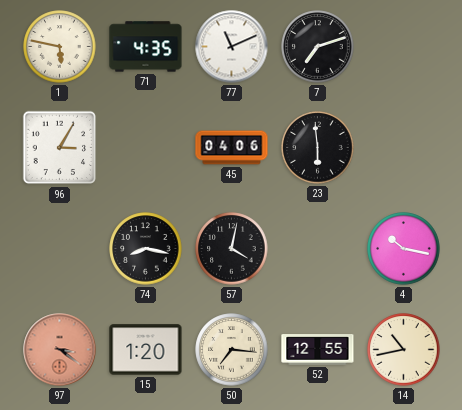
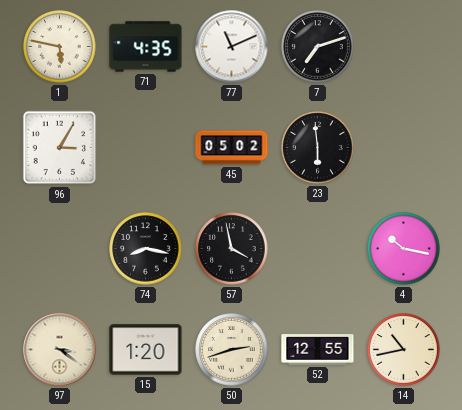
45: 04:06 -> 05:02
57: 4:02 -> 3:58
97 dial: salmon -> cream
50: 7:16 -> 2:42
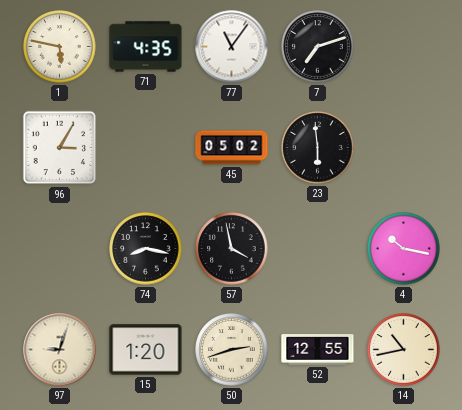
77: 11:11 -> 11:06
97: 3:21 -> 9:03
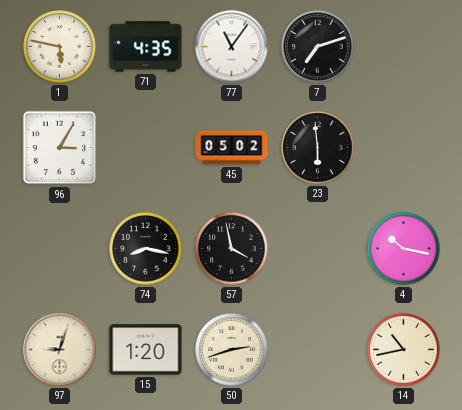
52: 12:55 -> none
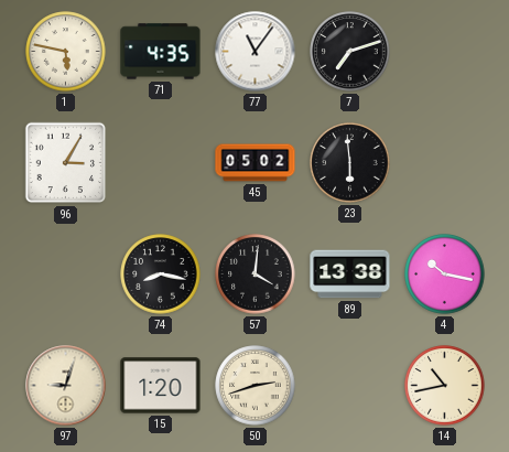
57: 3:58 -> 4:01
89: none -> 13:38
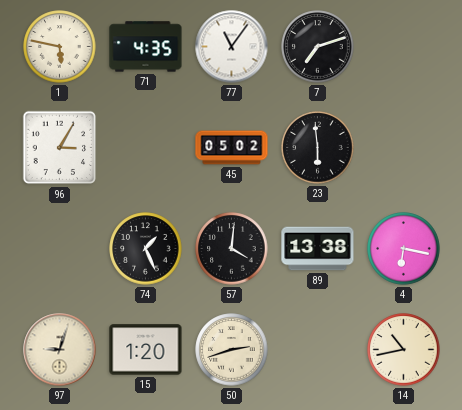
74: 8:17 -> 1:26
4: 10:17 -> 6:17
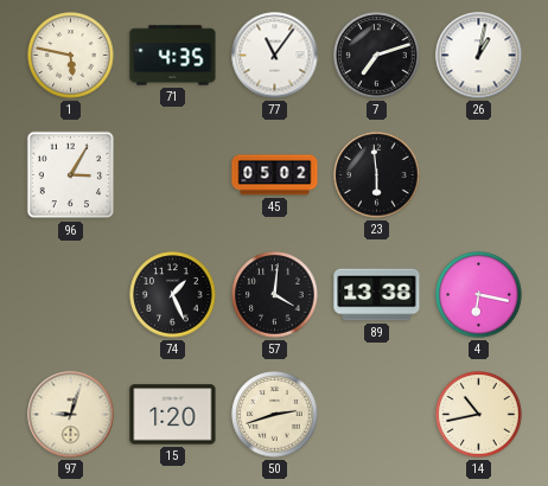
26: none -> 1:02
